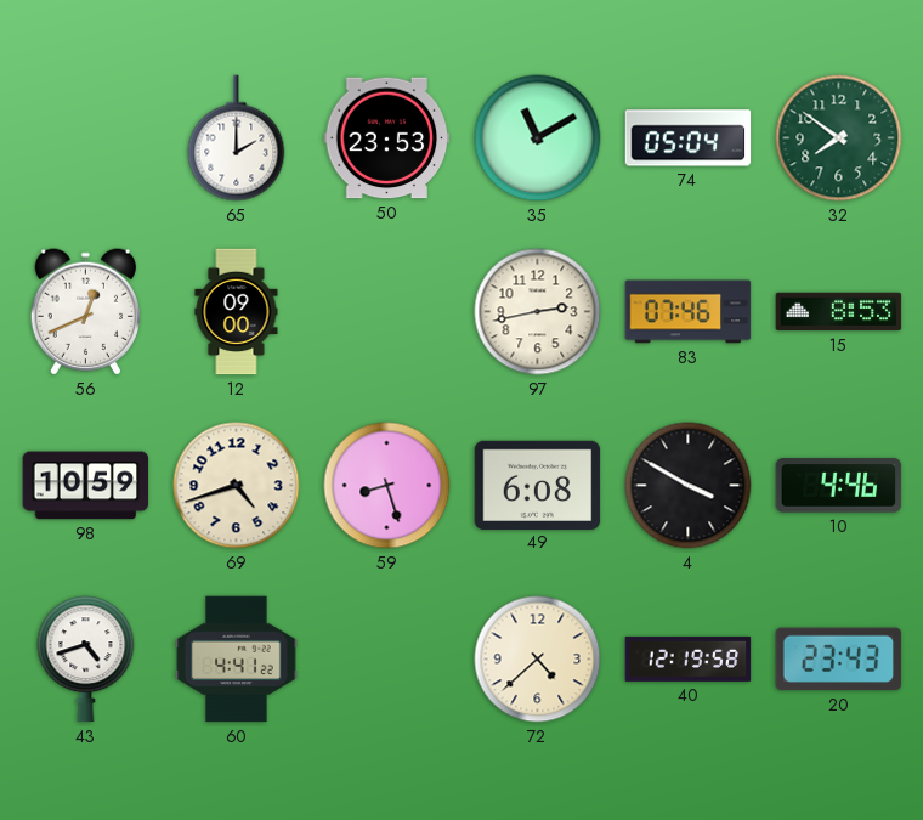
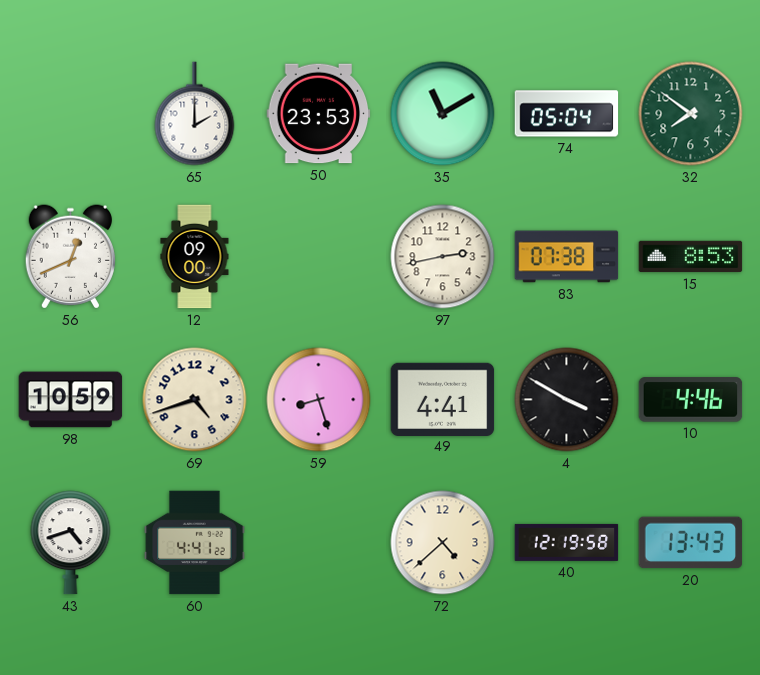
83: 07:46 -> 07:38
49: 6:08 -> 4:41
20: 23:43 -> 13:43
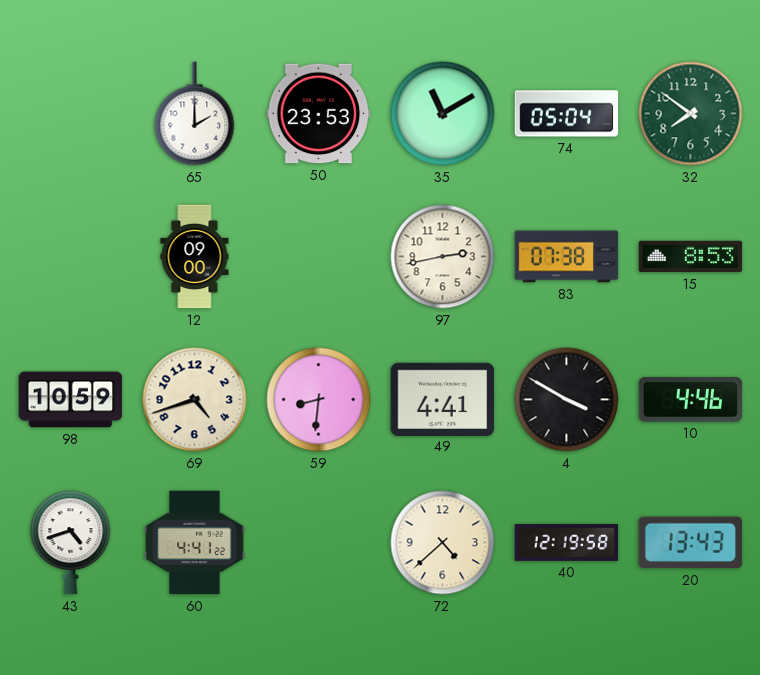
56: 12:41 -> none
59: 8:27 -> 8:31
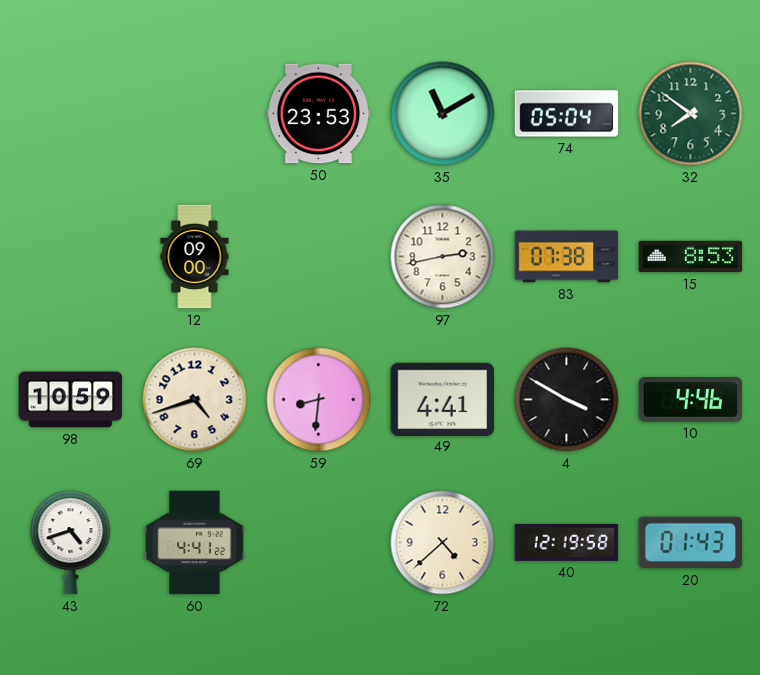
65: 2:00 -> none
20: 13:43 -> 01:43
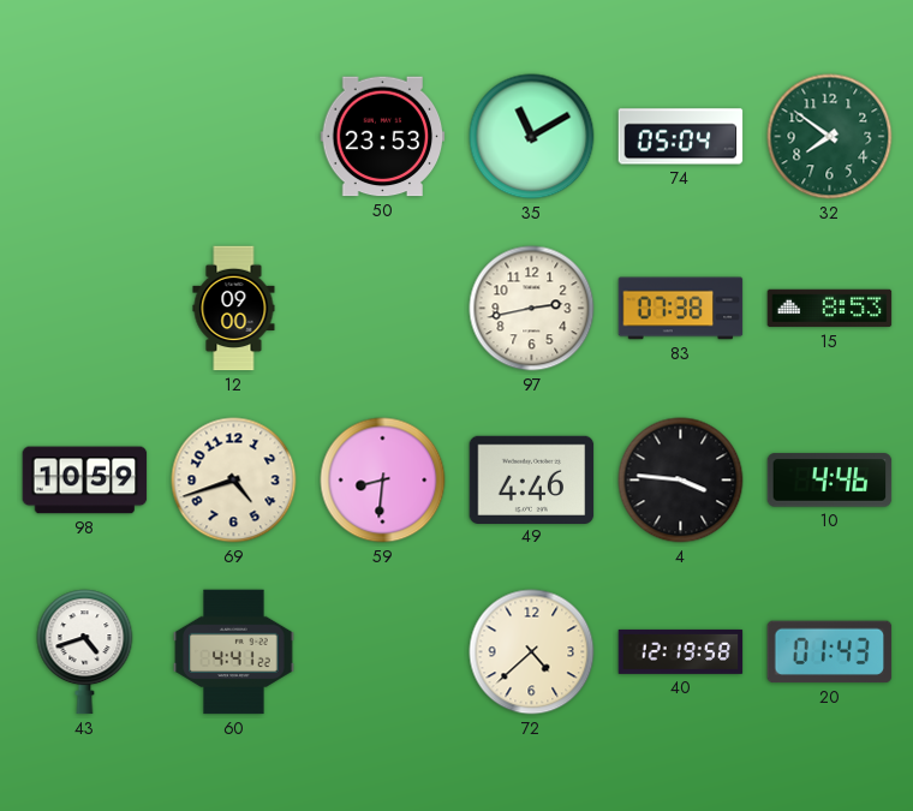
49: 4:41 -> 4:46
4: 3:50 -> 3:46
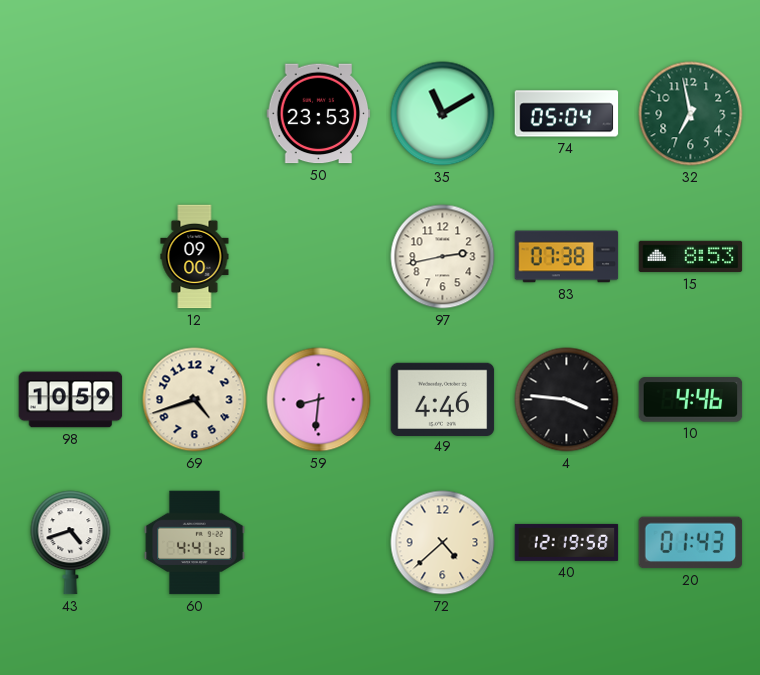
32: 7:51 -> 6:58
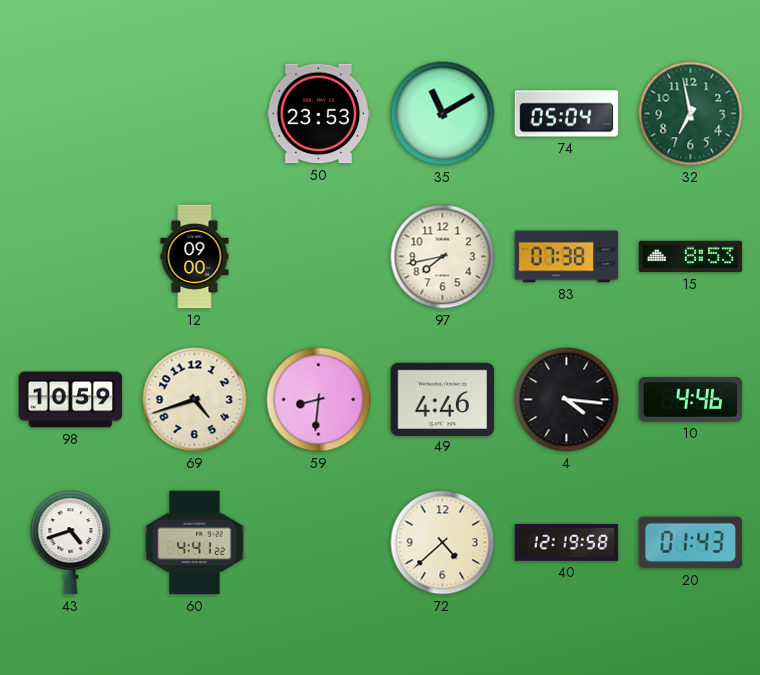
97: 2:43 -> 7:43
4: 3:46 -> 4:16
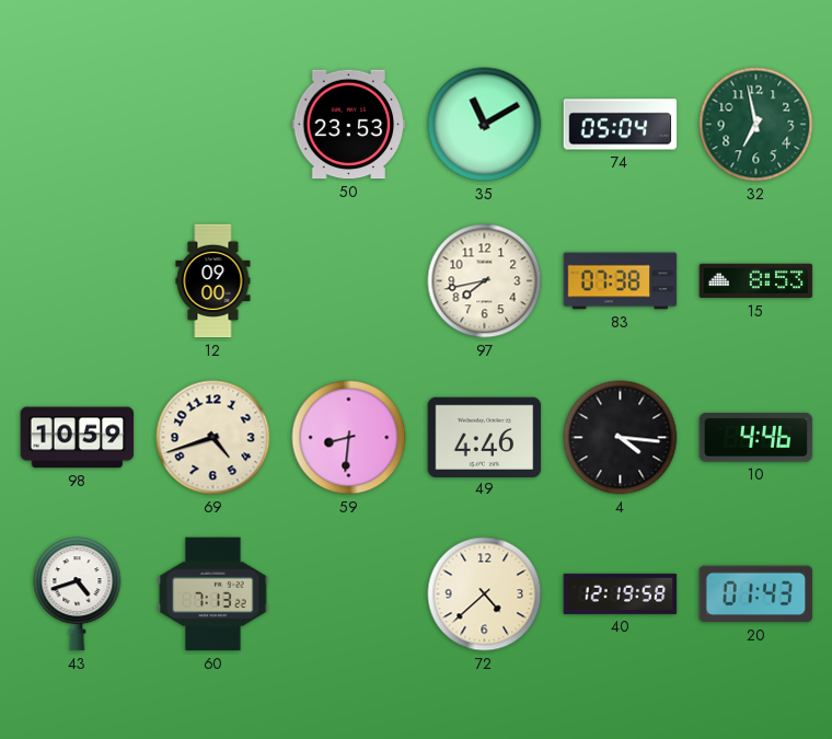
60: 4:41 -> 7:13
